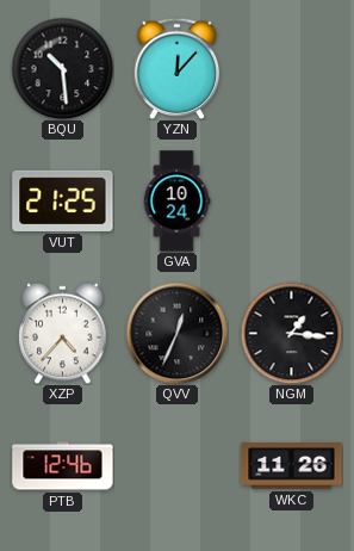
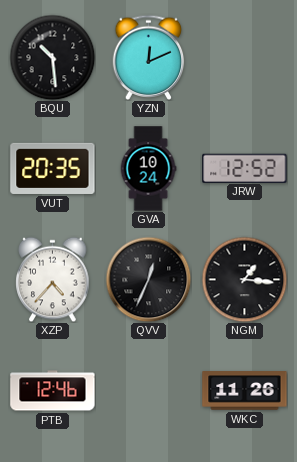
YZN: 12:07 -> 12:11
VUT: 21:25 -> 20:35
JRW: none -> 12:52
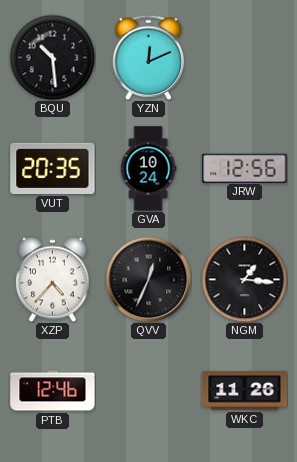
JRW: 12:52 -> 12:56
